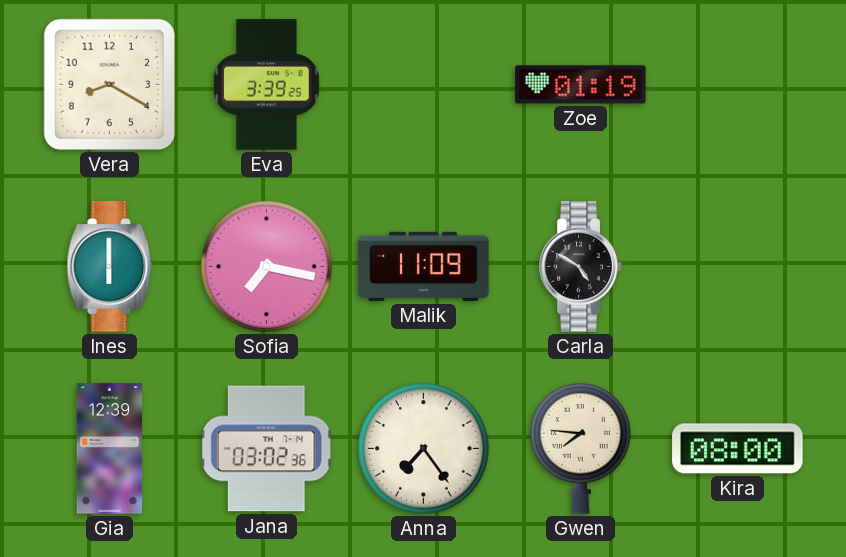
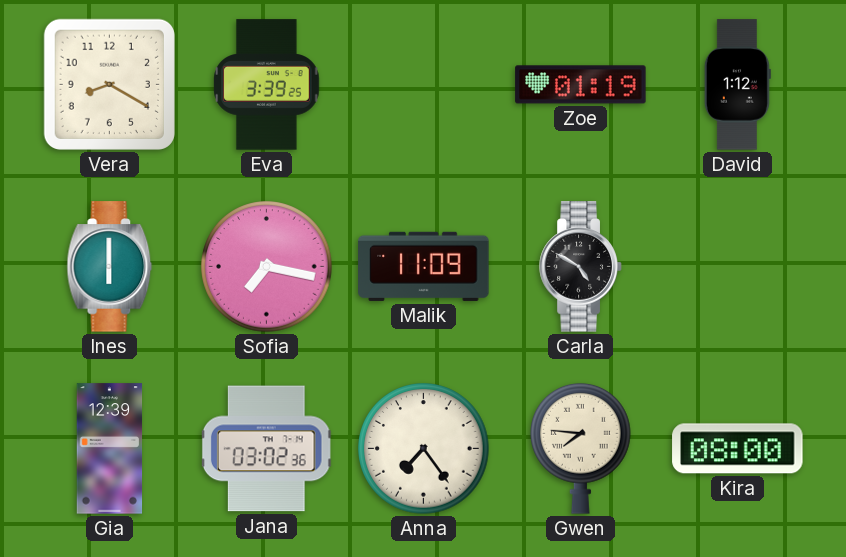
David: none -> 1:12
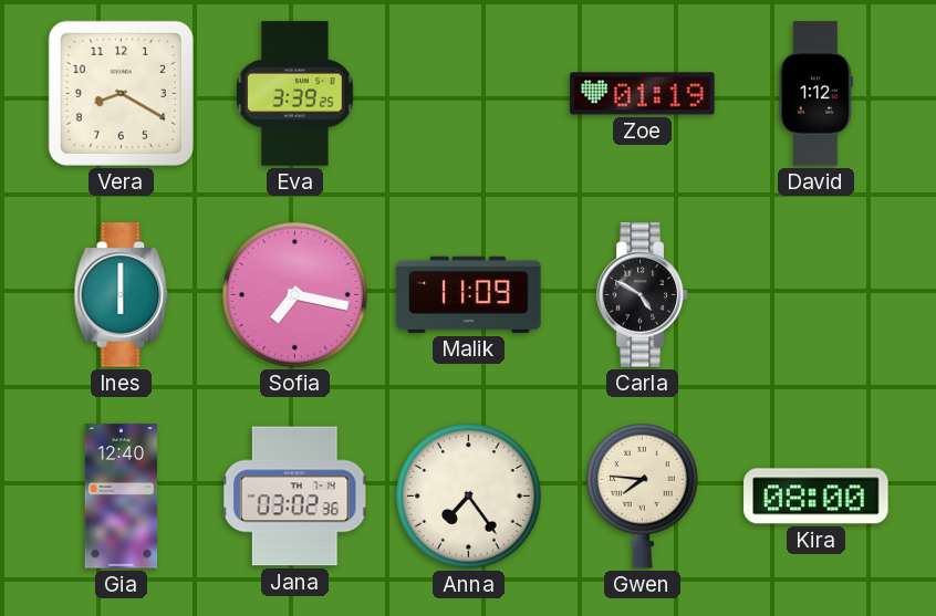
Gia: 12:39 -> 12:40
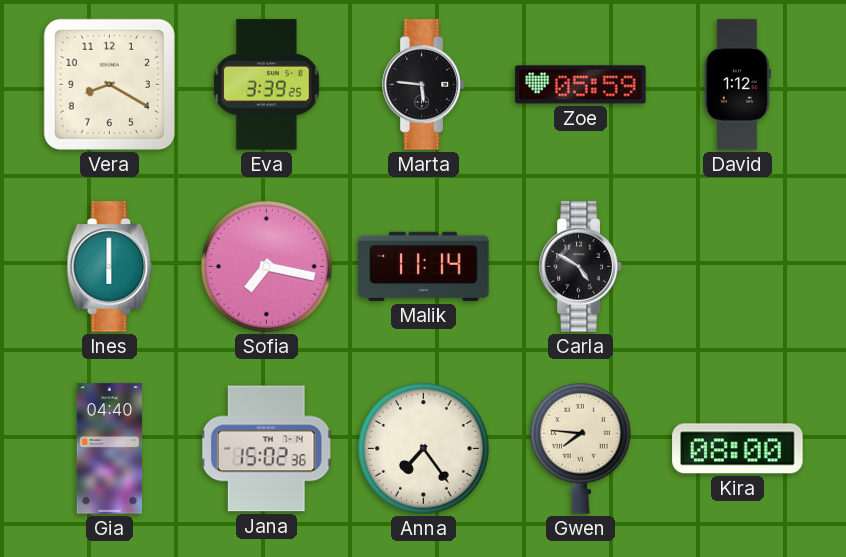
Marta: none -> 5:46
Zoe: 01:19 -> 05:59
Malik: 11:09 -> 11:14
Gia: 12:40 -> 04:40
Jana: 03:02 -> 15:02
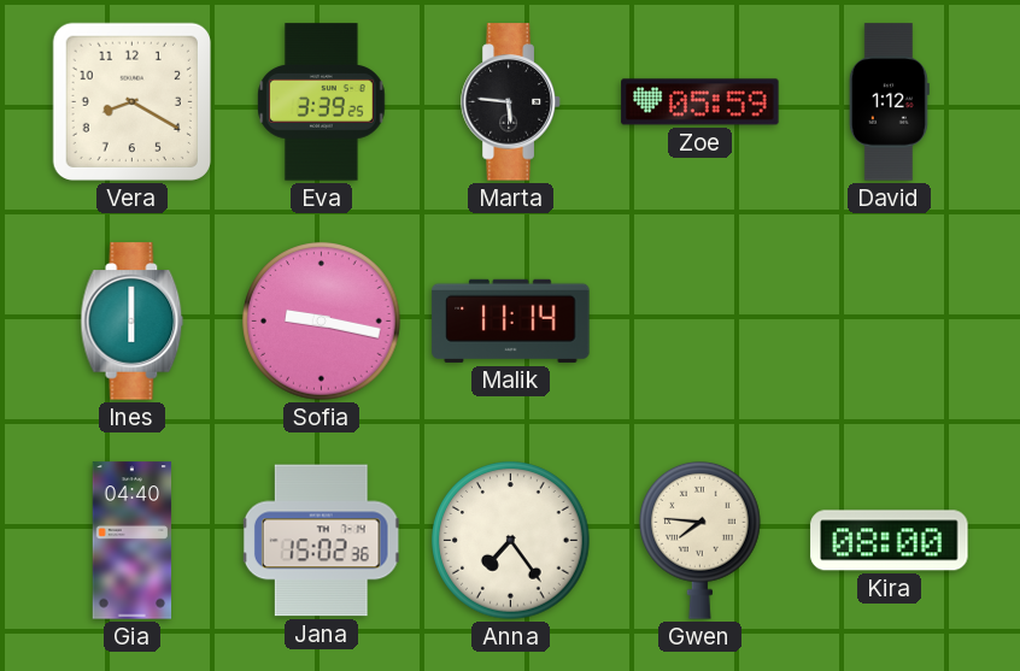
Sofia: 7:17 -> 9:17
Carla: 4:50 -> none
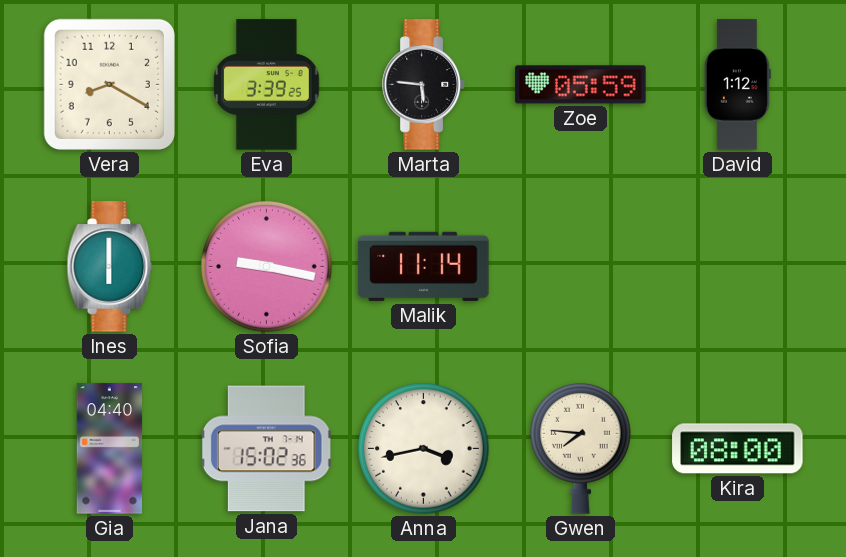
Anna: 7:24 -> 3:43
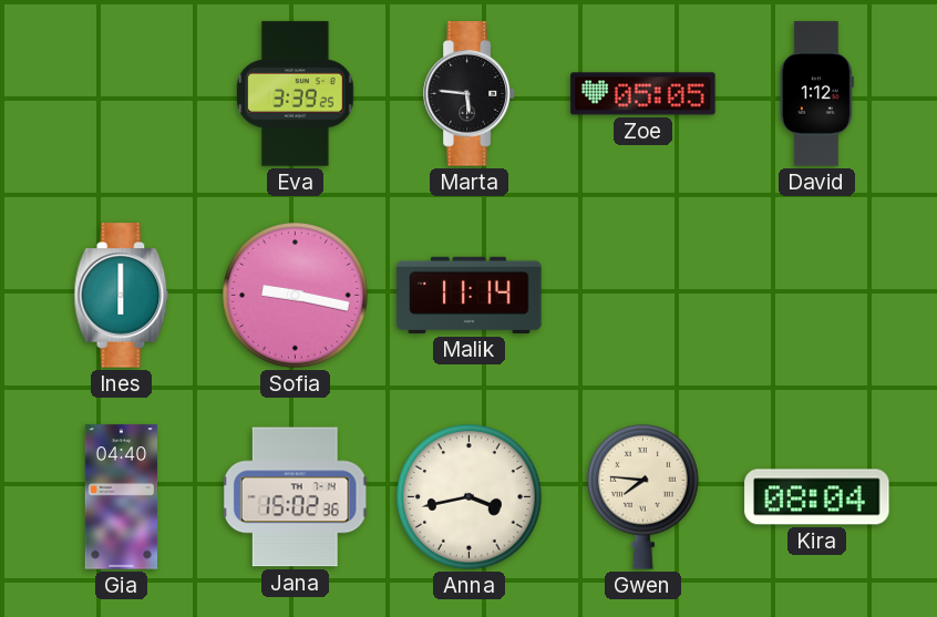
Vera: 8:20 -> none
Zoe: 05:59 -> 05:05
Kira: 08:00 -> 08:04
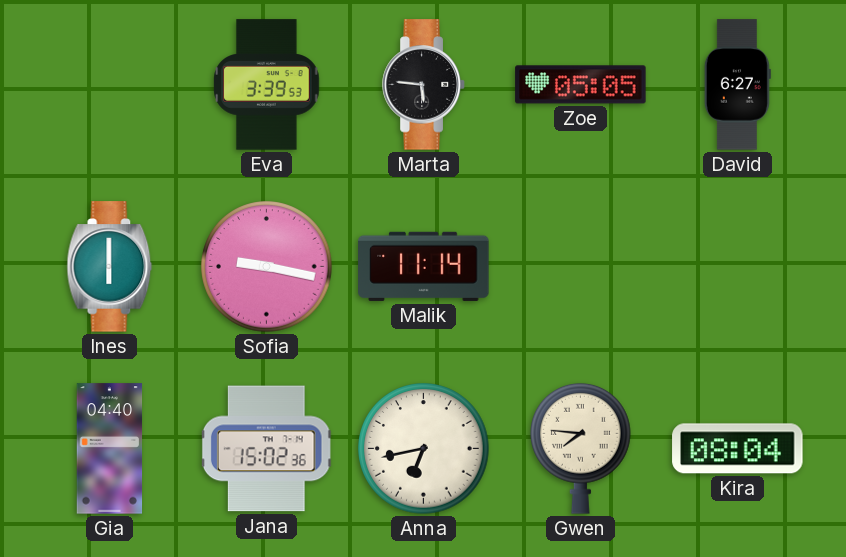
Eva: 3:39:25 -> 3:39:53
David: 1:12 -> 6:27
Anna: 3:43 -> 6:43
